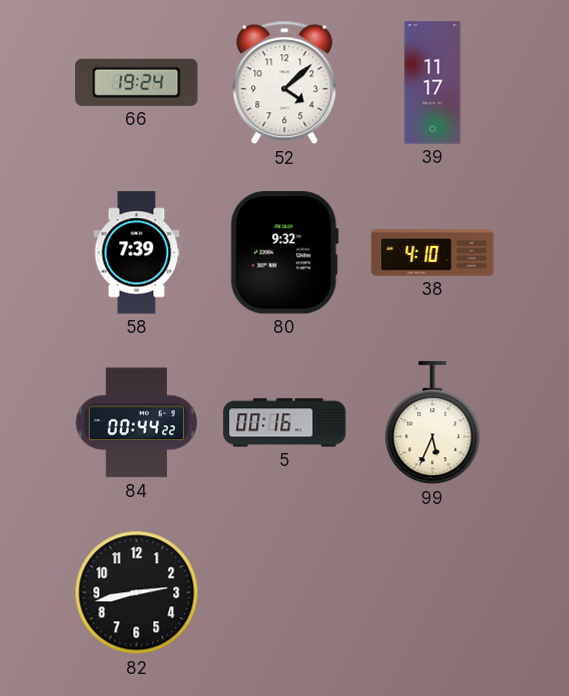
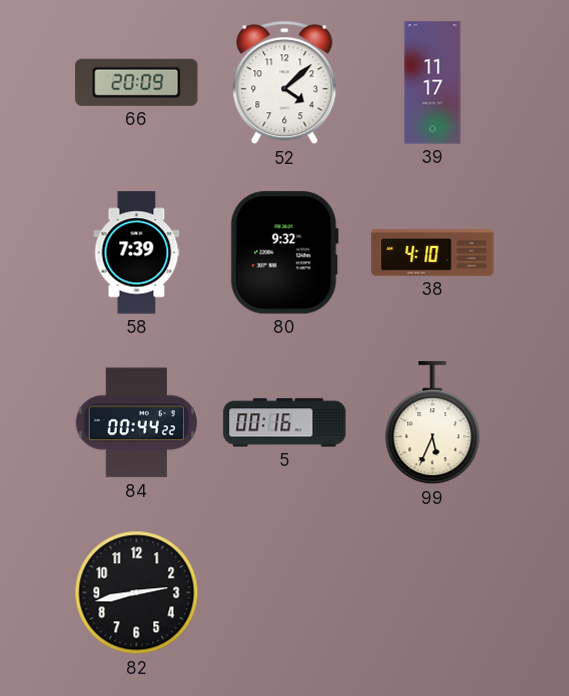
66: 19:24 -> 20:09
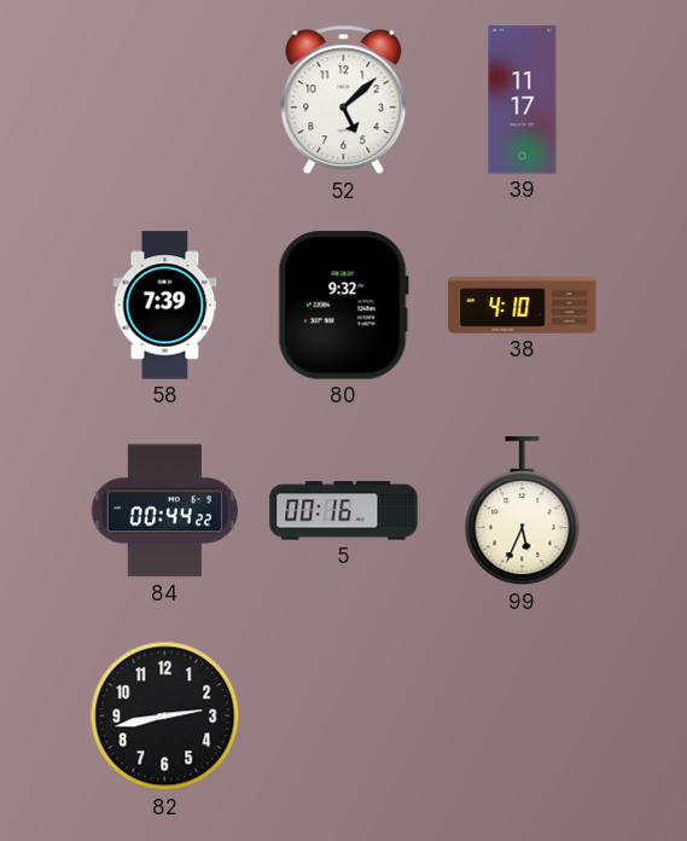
66: 20:09 -> none
52: 4:08 -> 5:08
